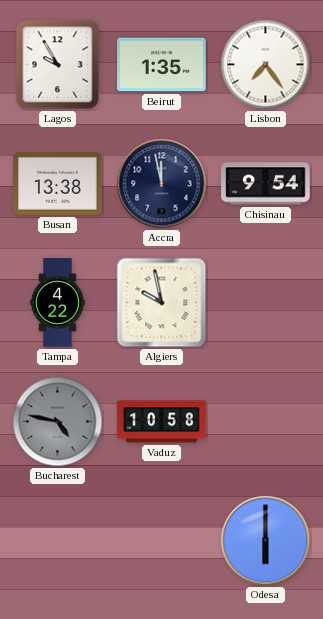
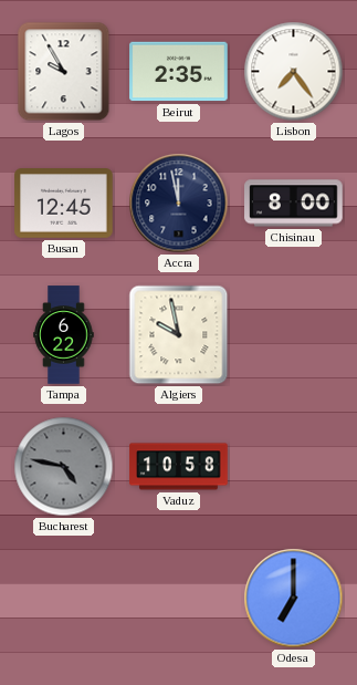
Beirut: 1:35 -> 2:35
Busan: 13:38 -> 12:45
Chisinau: 9:54 -> 8:00
Tampa: 4:22 -> 6:22
Odesa: 6:00 -> 7:00
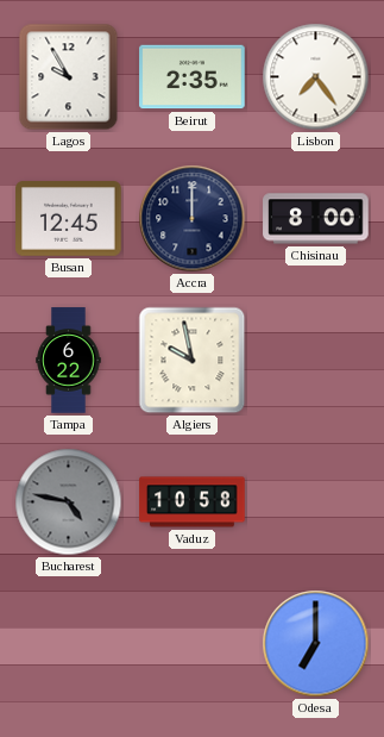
Accra: 11:58 -> 12:00
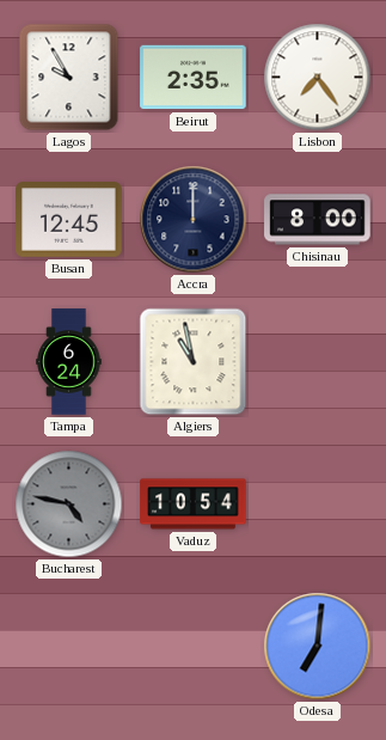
Tampa: 6:22 -> 6:24
Algiers: 9:58 -> 10:58
Vaduz: 10:58 -> 10:54
Odesa: 7:00 -> 7:01
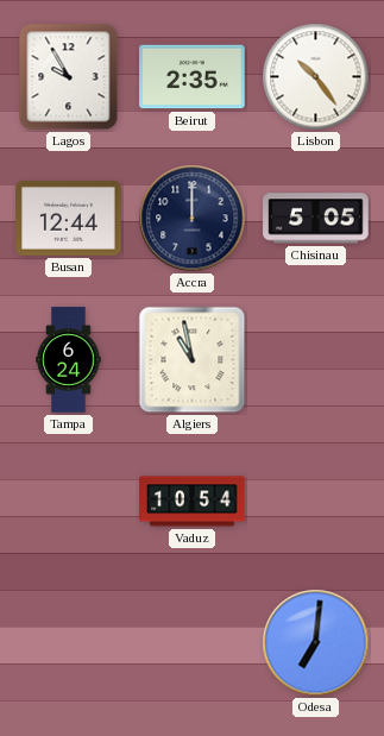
Lisbon: 7:24 -> 10:24
Busan: 12:45 -> 12:44
Chisinau: 8:00 -> 5:05
Bucharest: 4:47 -> none
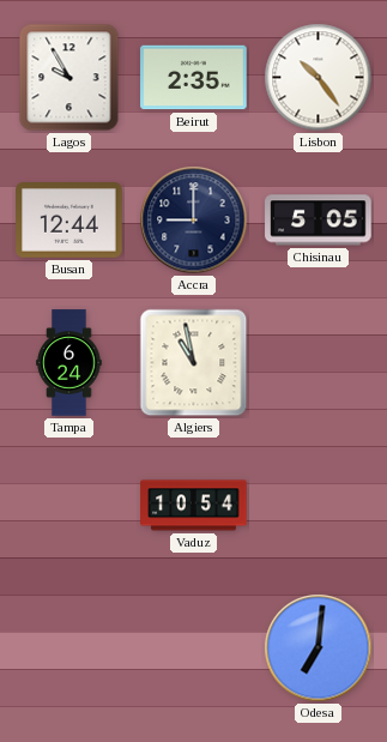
Accra: 12:00 -> 9:00
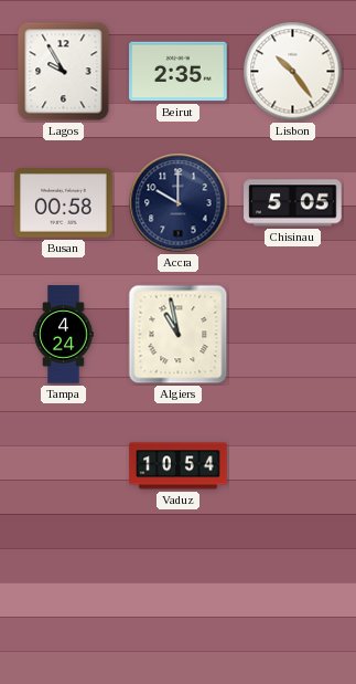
Busan: 12:44 -> 00:58
Accra: 9:00 -> 10:00
Tampa: 6:24 -> 4:24
Odesa: 7:01 -> none
